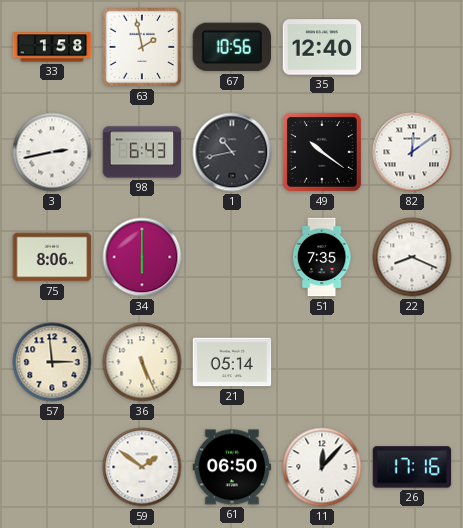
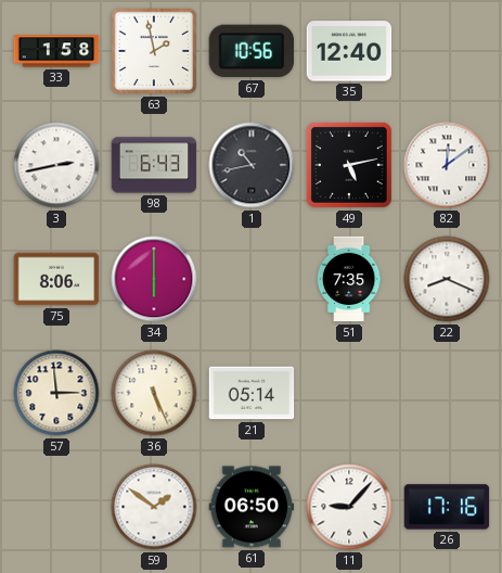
49: 10:21 -> 5:13
11: 12:07 -> 9:07
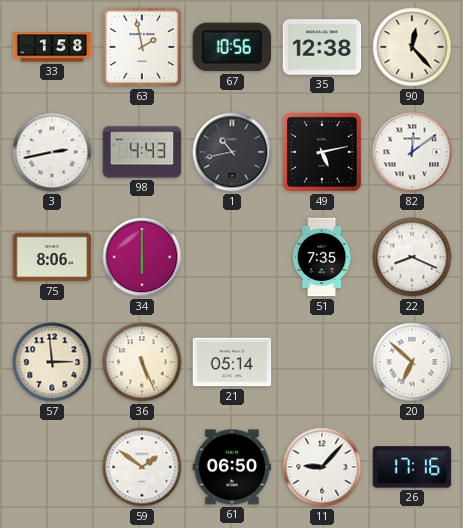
35: 12:40 -> 12:38
90: none -> 12:23
98: 6:43 -> 4:43
20: none -> 6:52
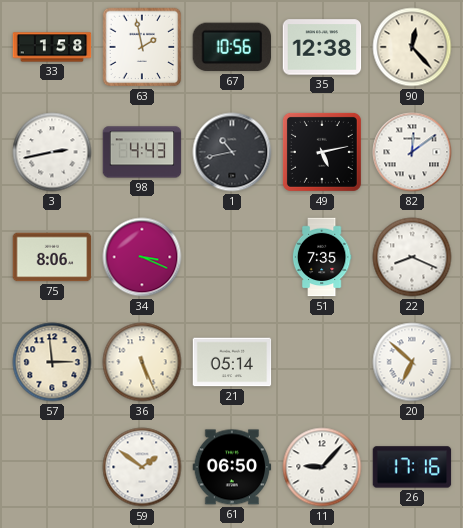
34: 6:00 -> 3:19
